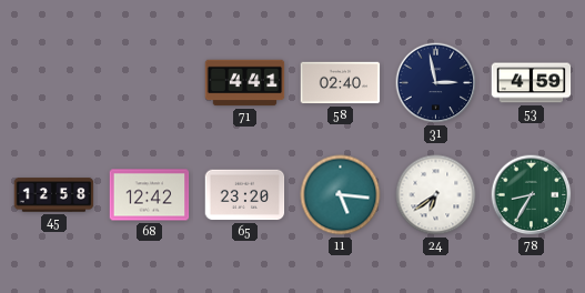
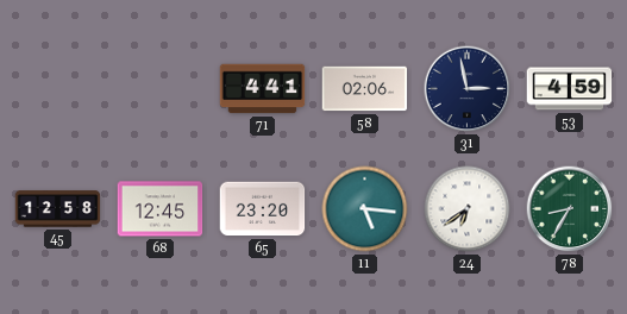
58: 02:40 -> 02:06
68: 12:42 -> 12:45
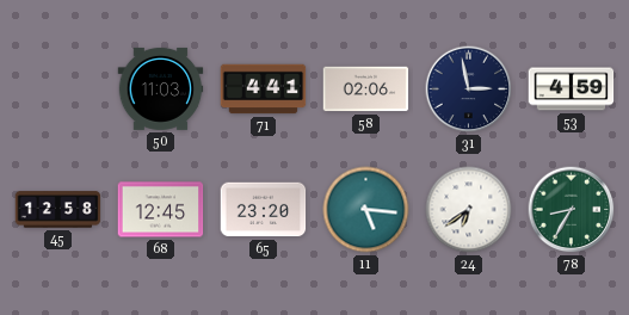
50: none -> 11:03
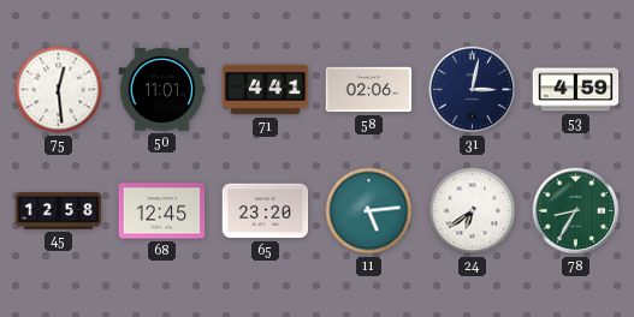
75: none -> 12:29
50: 11:03 -> 11:01
31: 2:58 -> 3:02
11: 5:16 -> 5:14
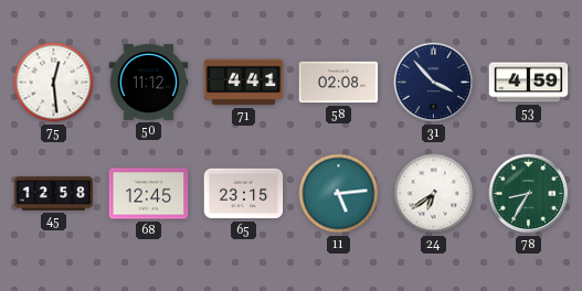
50: 11:01 -> 11:12
58: 02:06 -> 02:08
31: 3:02 -> 3:53
65: 23:20 -> 23:15
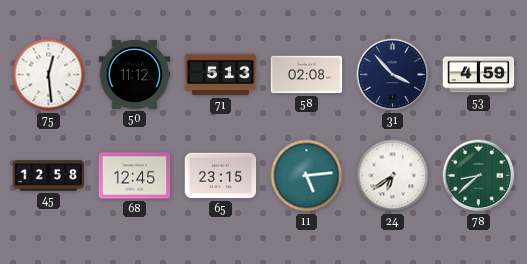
71: 4:41 -> 5:13
78: 8:35 -> 8:38
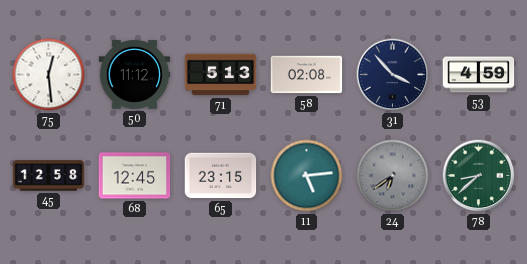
24 dial: white -> grey
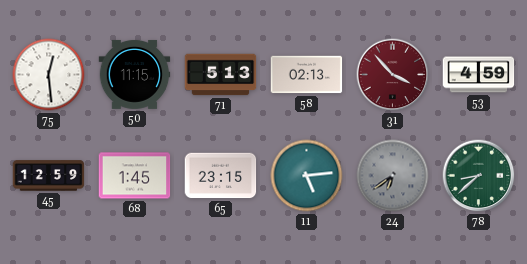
50: 11:12 -> 11:15
58: 02:08 -> 02:13
31 dial: navy -> burgundy
45: 12:58 -> 12:59
68: 12:45 -> 1:45
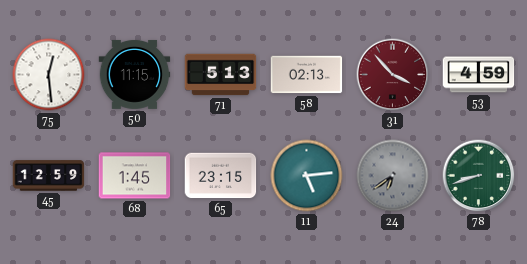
78: 8:38 -> 8:42
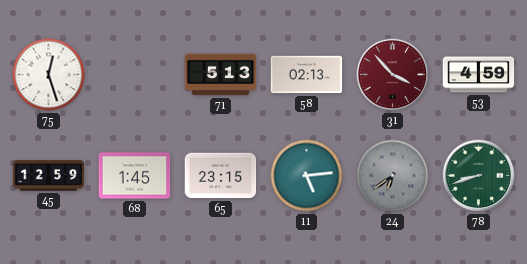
75: 12:29 -> 12:27
50: 11:15 -> none
